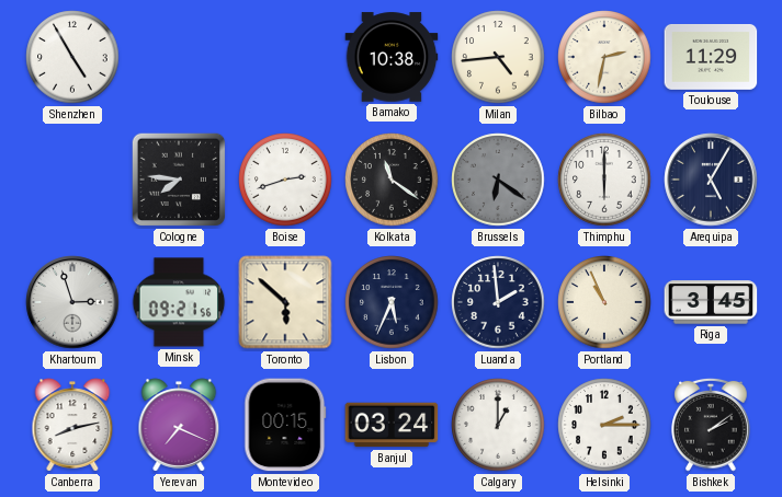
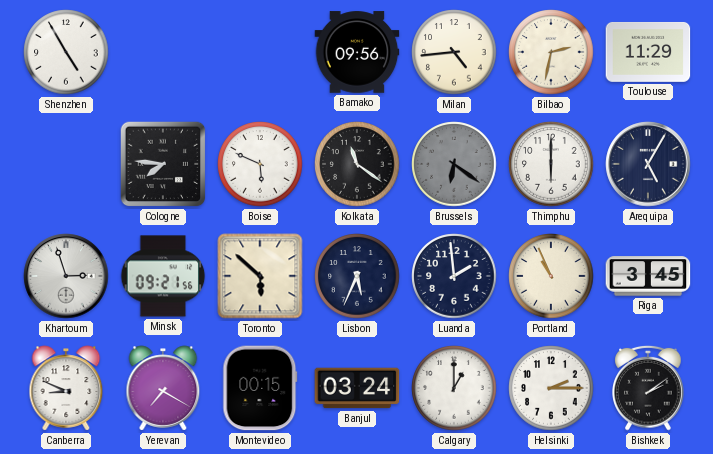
Bamako: 10:38 -> 09:56
Boise: 2:42 -> 5:49
Canberra: 8:13 -> 8:49
Yerevan: 7:19 -> 7:20
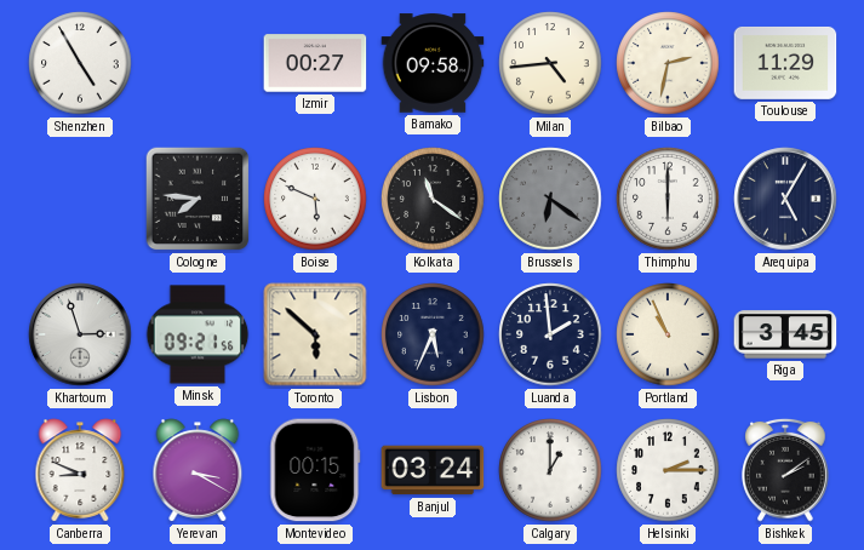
Izmir: none -> 00:27
Bamako: 09:56 -> 09:58
Yerevan: 7:20 -> 3:20
